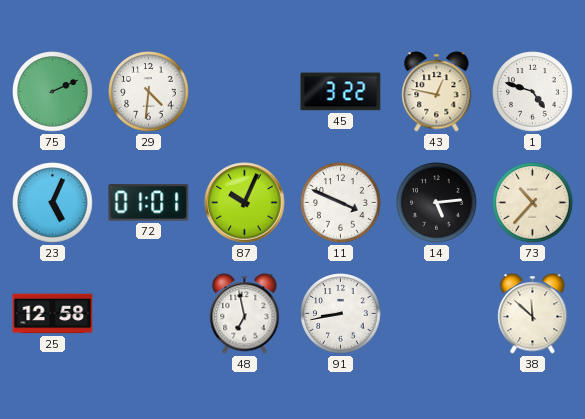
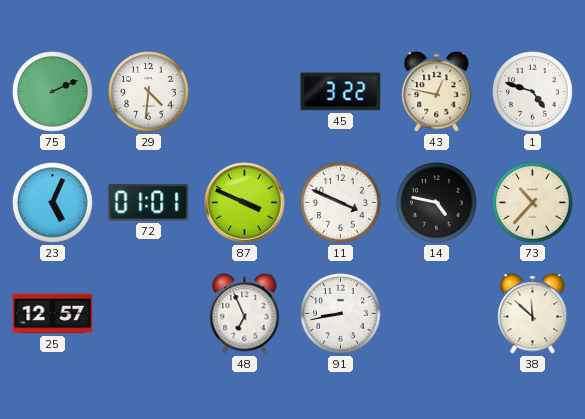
87: 10:04 -> 3:49
14: 5:14 -> 4:47
25: 12:58 -> 12:57
48: 6:58 -> 6:56
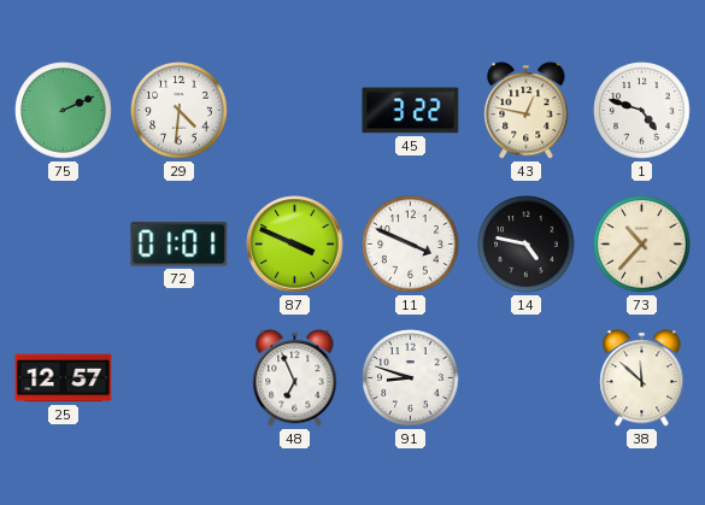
23: 5:04 -> none
91: 8:43 -> 8:48
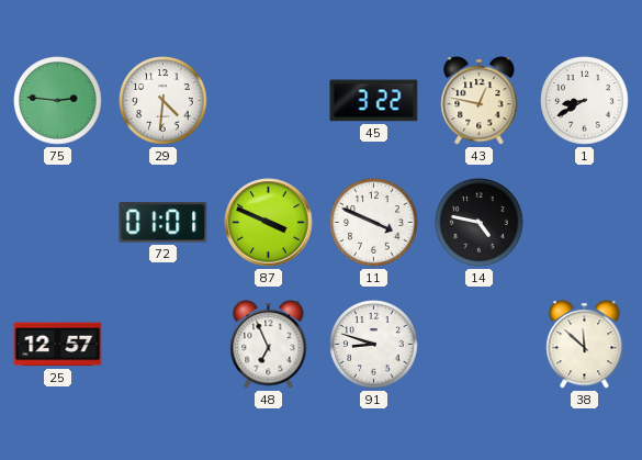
75: 2:11 -> 2:46
1: 4:48 -> 8:40
73: 10:37 -> none
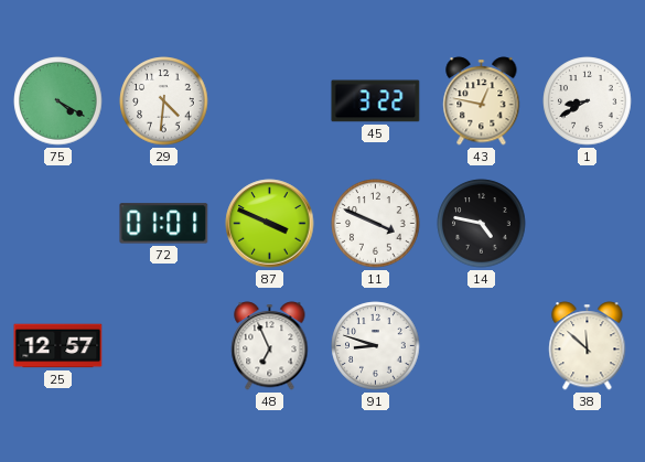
75: 2:46 -> 4:20
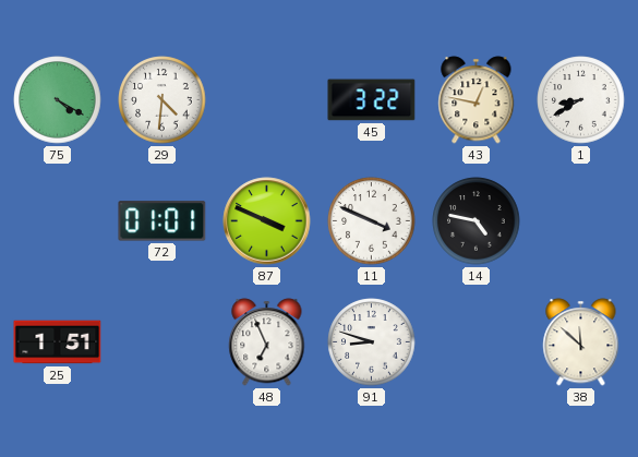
25: 12:57 -> 1:51
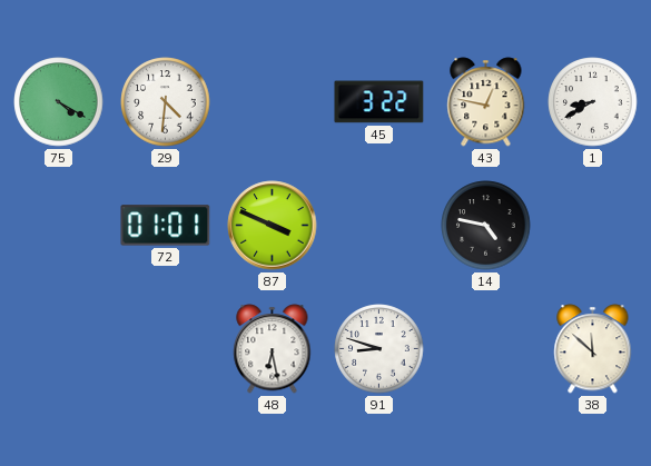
11: 3:49 -> none
25: 1:51 -> none
48: 6:56 -> 6:28
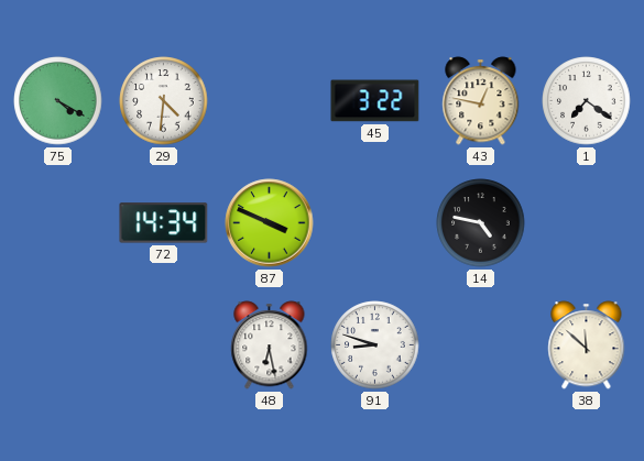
1: 8:40 -> 7:21
72: 01:01 -> 14:34
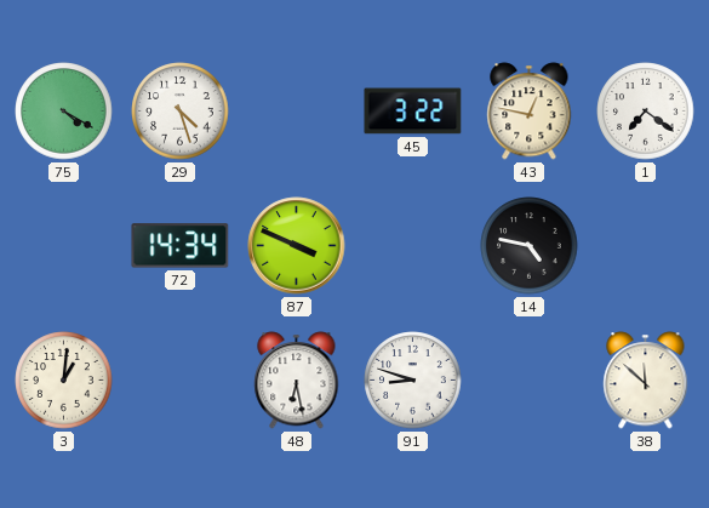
29: 4:31 -> 4:27
3: none -> 1:01
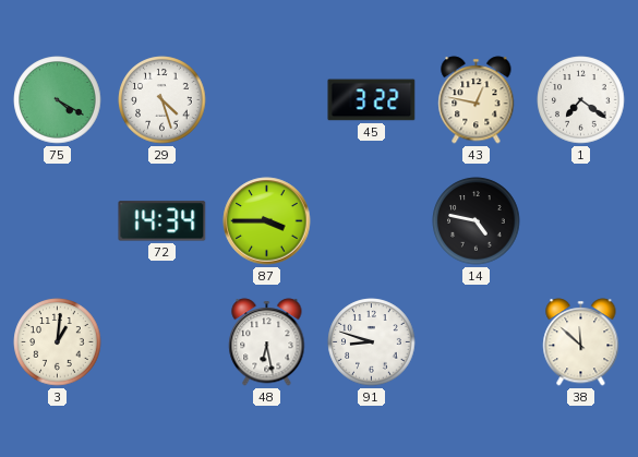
87: 3:49 -> 3:45
